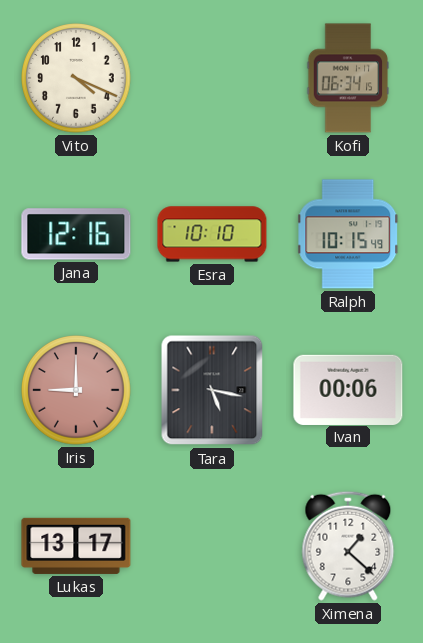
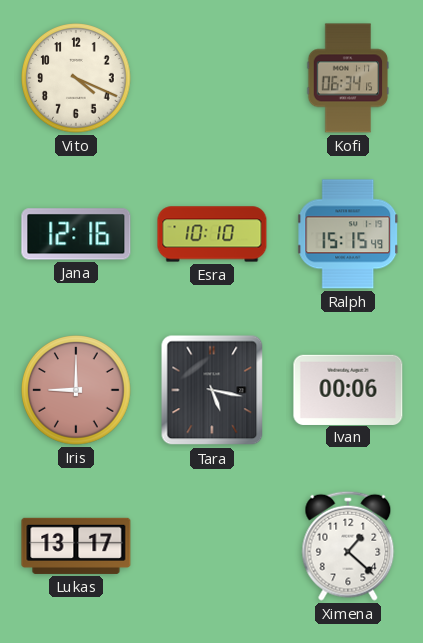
Ralph: 10:15 -> 15:15
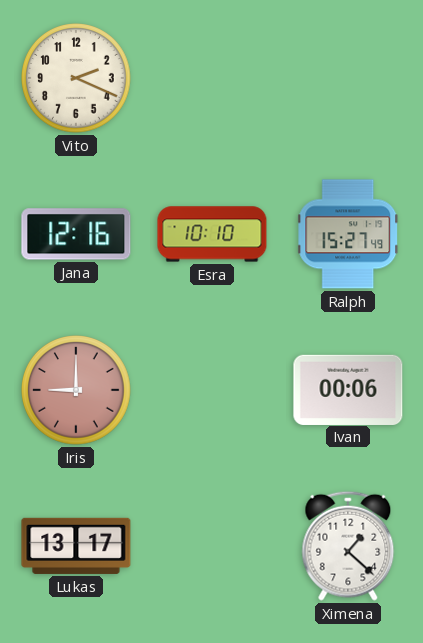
Vito: 4:19 -> 2:19
Kofi: 06:34 -> none
Ralph: 15:15 -> 15:27
Tara: 5:17 -> none
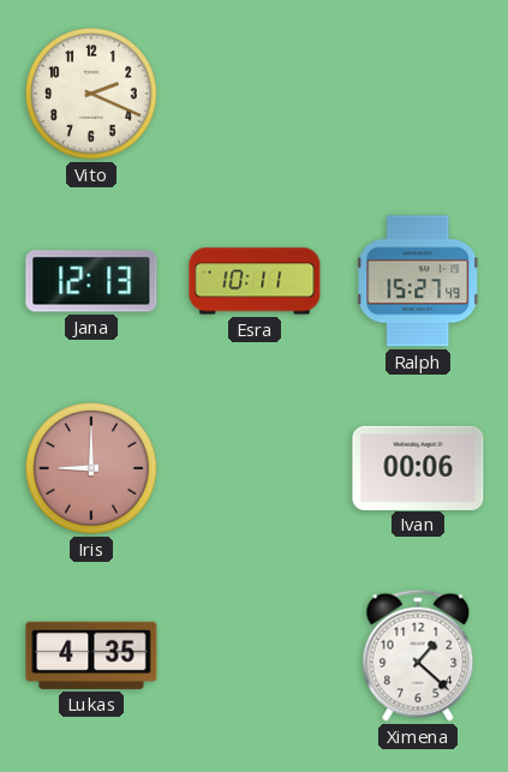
Jana: 12:16 -> 12:13
Esra: 10:10 -> 10:11
Lukas: 13:17 -> 4:35
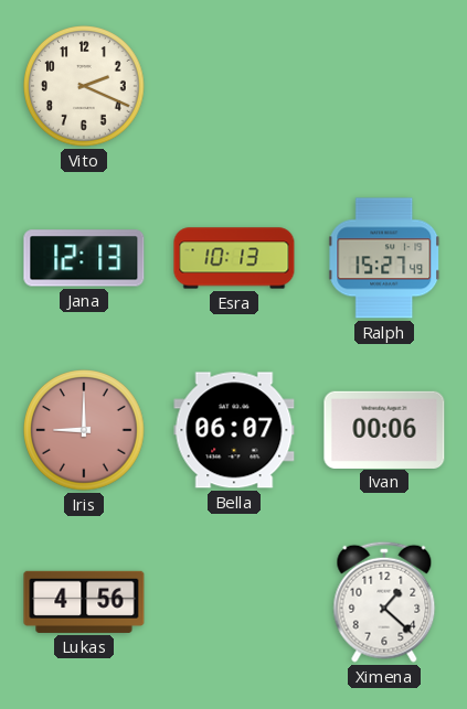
Esra: 10:11 -> 10:13
Bella: none -> 06:07
Lukas: 4:35 -> 4:56
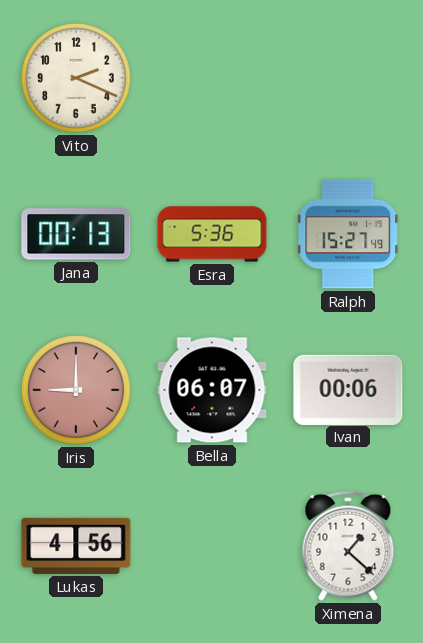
Jana: 12:13 -> 00:13
Esra: 10:13 -> 5:36
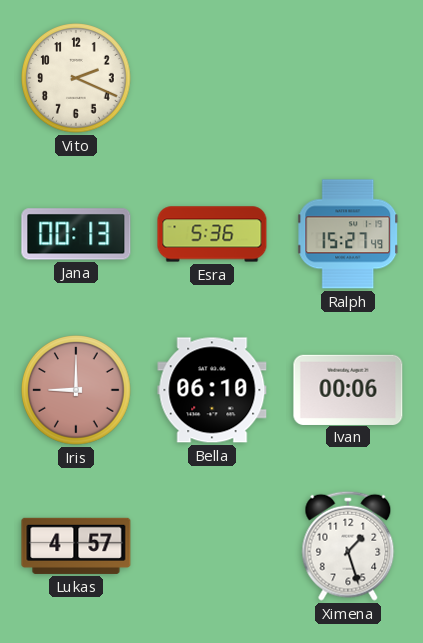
Bella: 06:07 -> 06:10
Lukas: 4:56 -> 4:57
Ximena: 1:22 -> 1:27
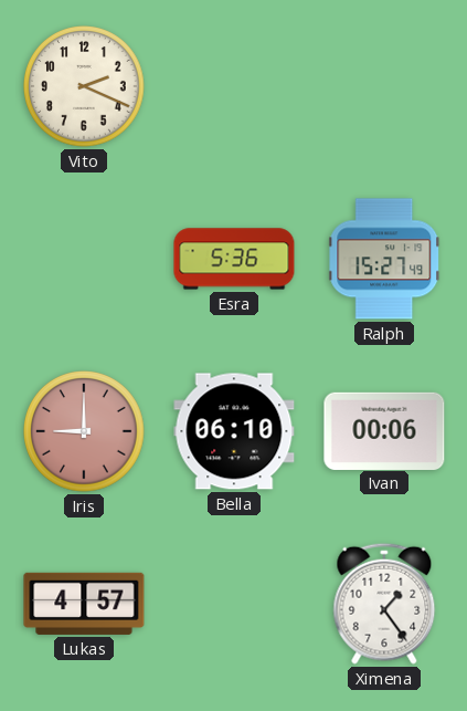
Jana: 00:13 -> none
Ximena: 1:27 -> 1:24
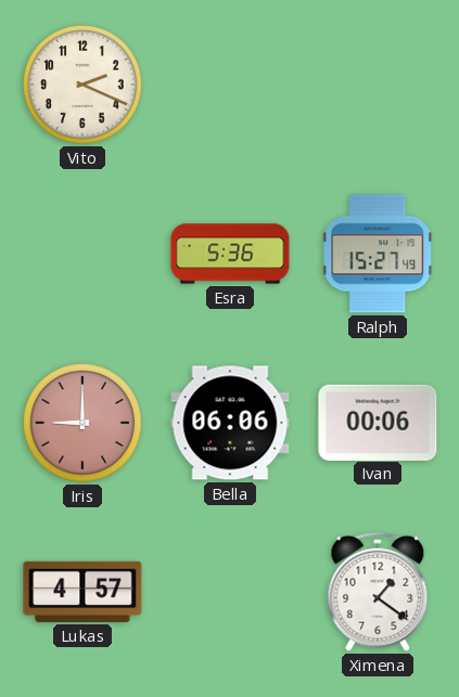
Bella: 06:10 -> 06:06
Ximena: 1:24 -> 1:21
